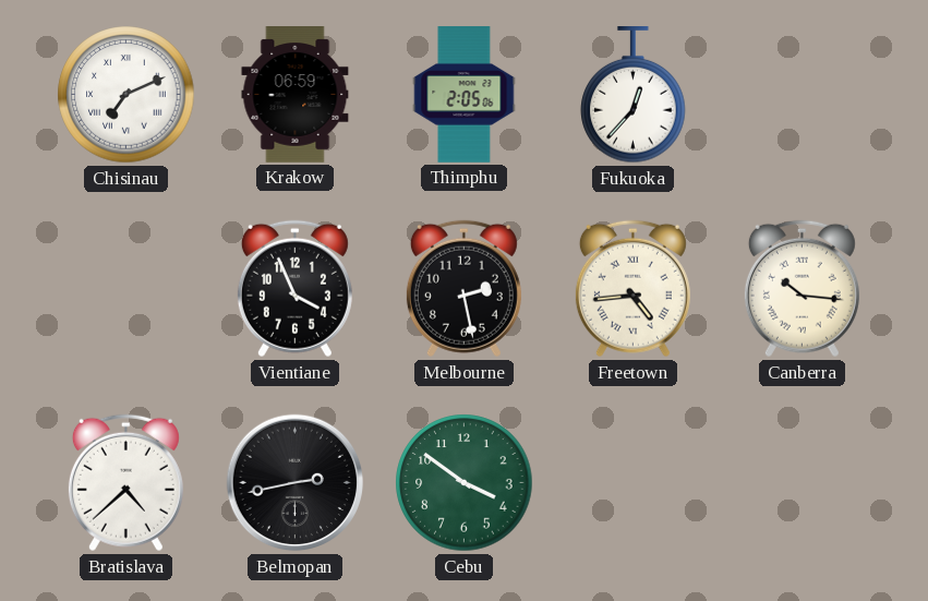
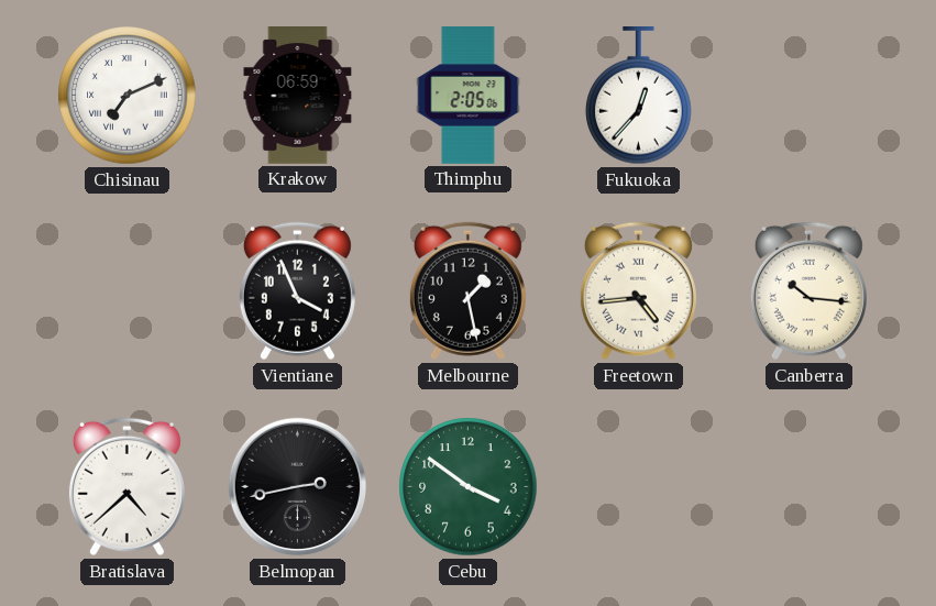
Melbourne: 2:28 -> 1:28
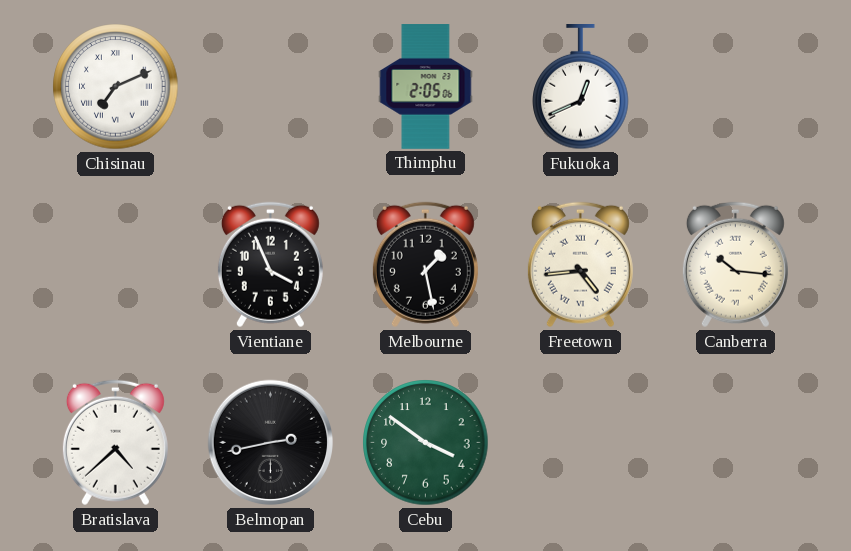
Krakow: 06:59 -> none
Fukuoka: 12:37 -> 12:41
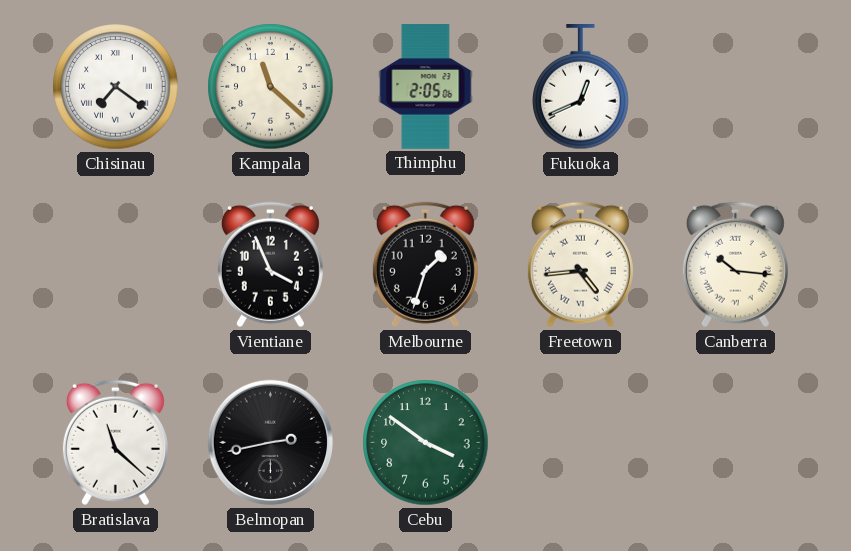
Chisinau: 7:11 -> 7:21
Kampala: none -> 11:22
Melbourne: 1:28 -> 1:33
Bratislava: 4:38 -> 11:22
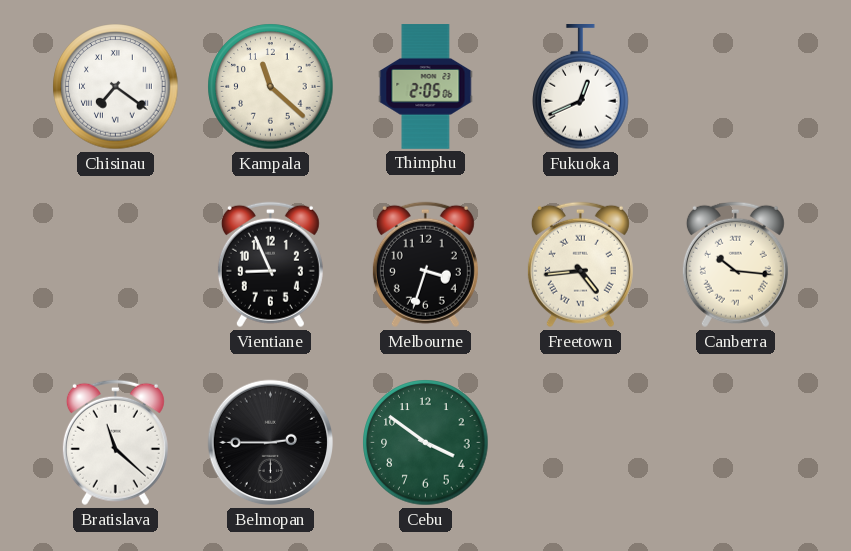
Vientiane: 3:56 -> 8:56
Melbourne: 1:33 -> 3:33
Belmopan: 2:43 -> 2:45
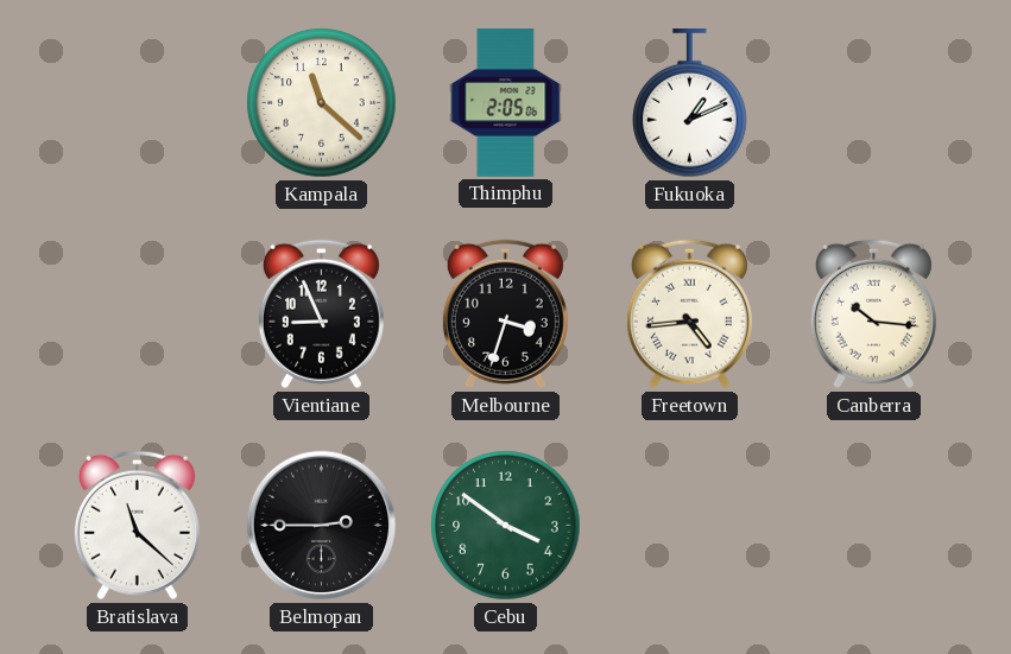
Chisinau: 7:21 -> none
Fukuoka: 12:41 -> 1:11
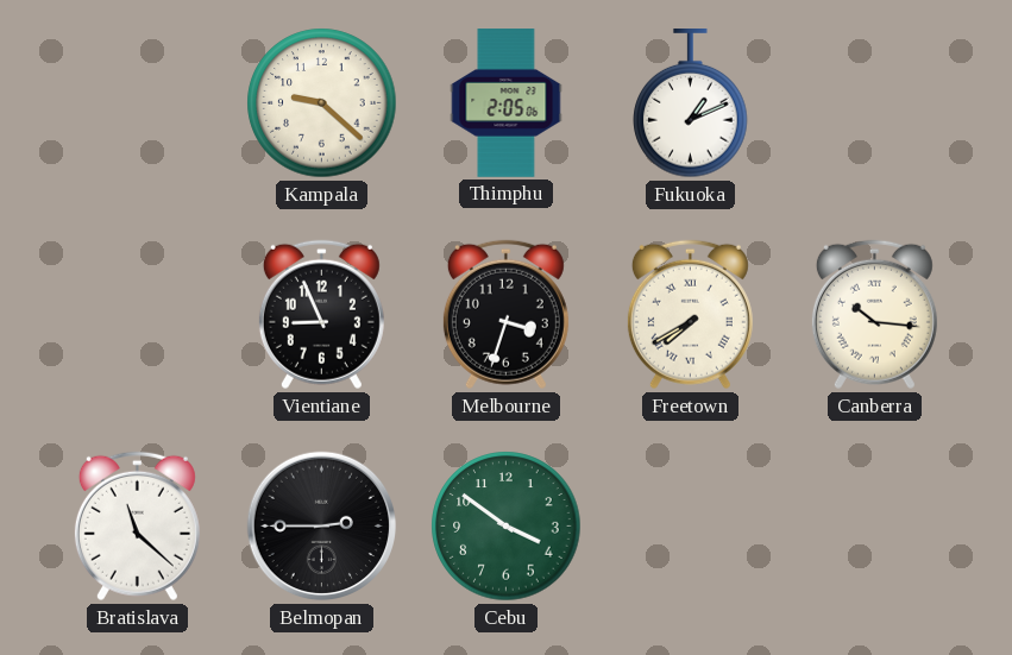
Kampala: 11:22 -> 9:22
Freetown: 4:44 -> 7:40
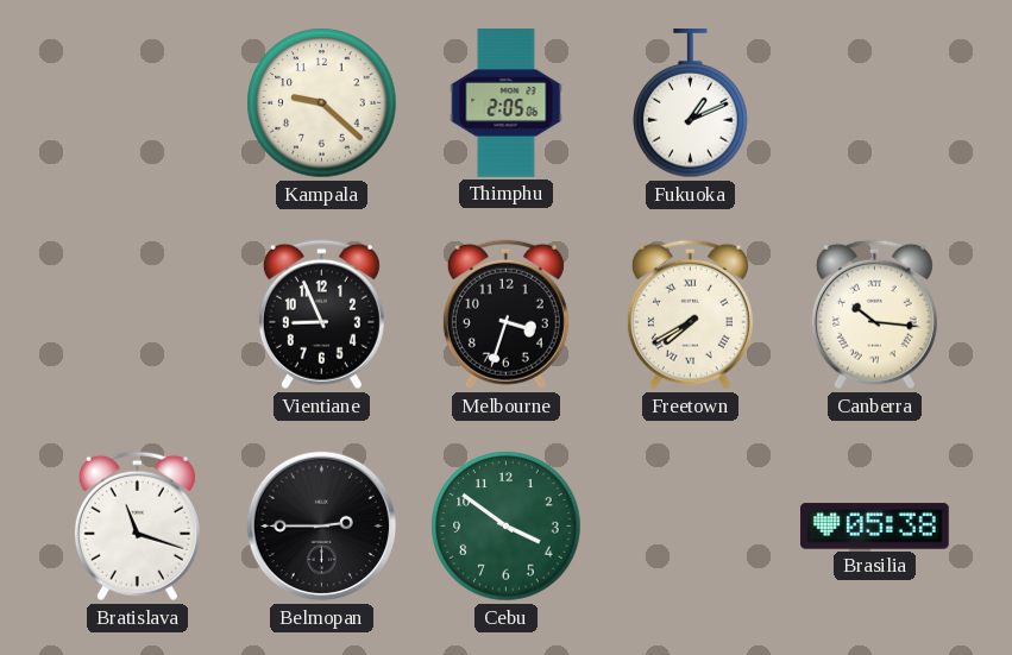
Bratislava: 11:22 -> 11:18
Brasilia: none -> 05:38
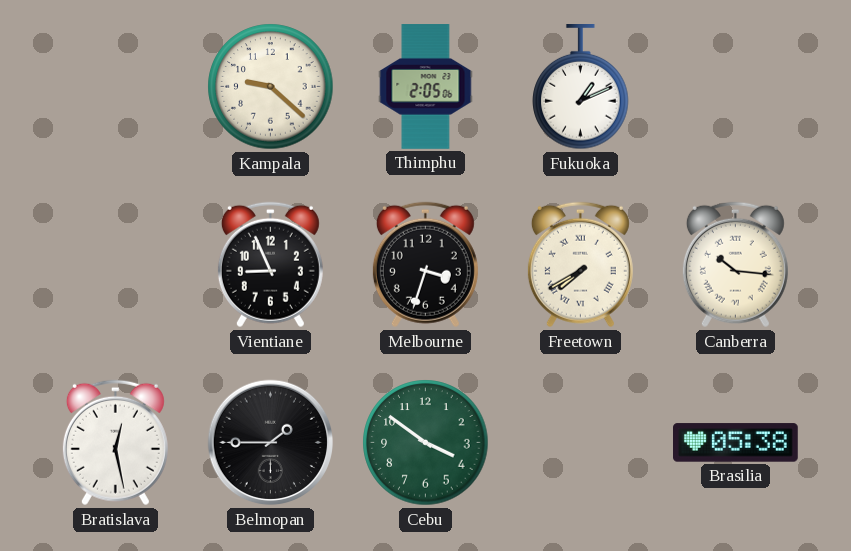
Bratislava: 11:18 -> 12:28
Belmopan: 2:45 -> 1:45
